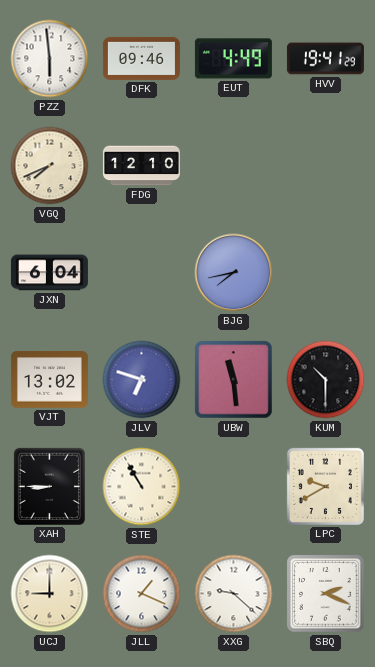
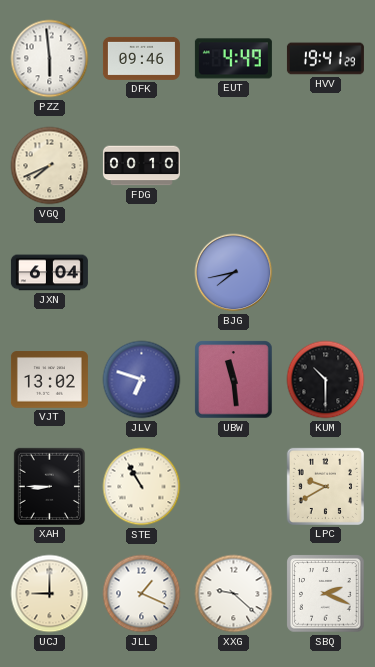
FDG: 12:10 -> 00:10
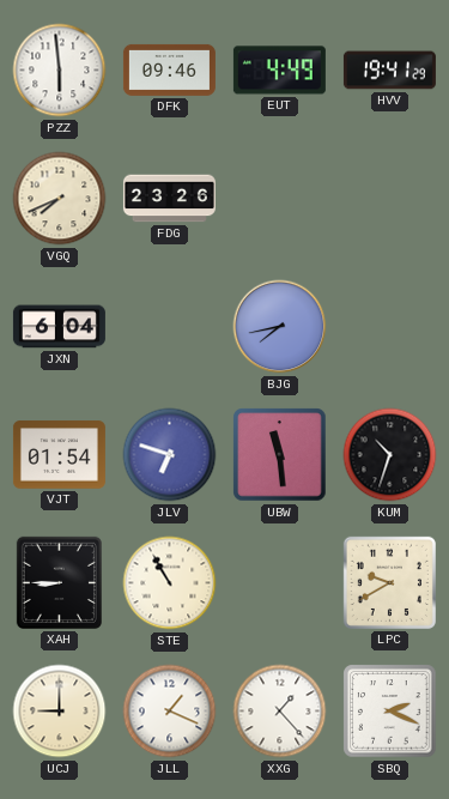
FDG: 00:10 -> 23:26
VJT: 13:02 -> 01:54
KUM: 10:30 -> 10:33
XXG: 9:22 -> 1:23
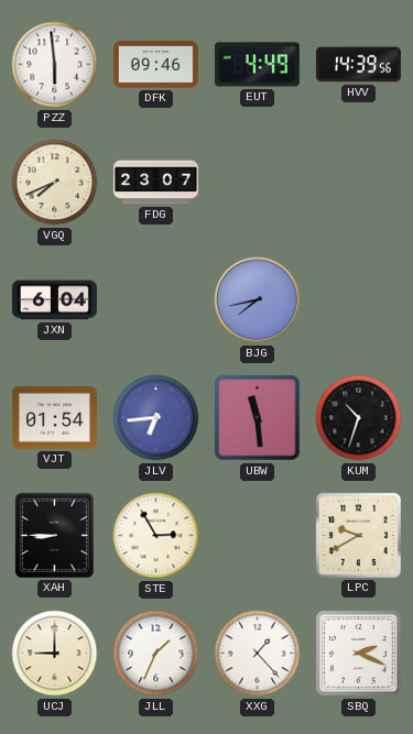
HVV: 19:41 -> 14:39
FDG: 23:26 -> 23:07
JLV: 6:48 -> 6:44
STE: 10:55 -> 2:55
JLL: 1:19 -> 1:34
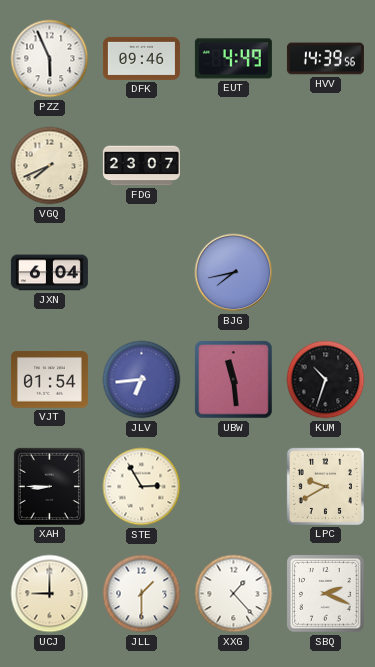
PZZ: 5:59 -> 5:56
JLL: 1:34 -> 1:30
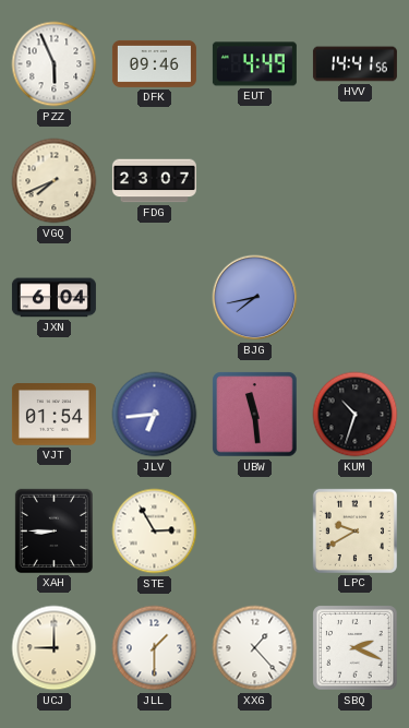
HVV: 14:39 -> 14:41
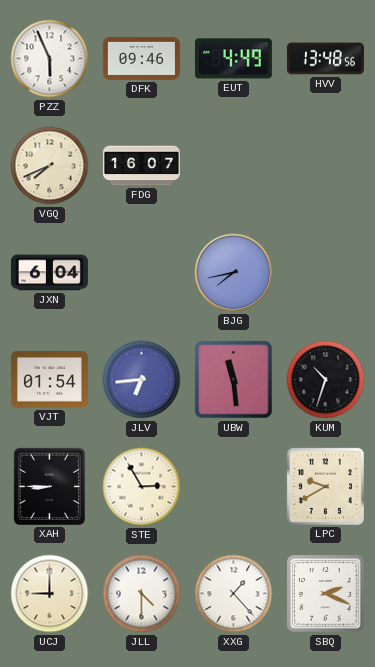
HVV: 14:41 -> 13:48
FDG: 23:07 -> 16:07
JLL: 1:30 -> 4:30
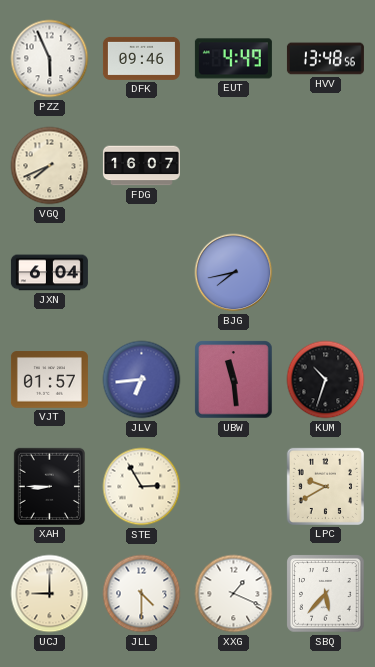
VJT: 01:54 -> 01:57
XXG: 1:23 -> 1:19
SBQ: 2:19 -> 5:37
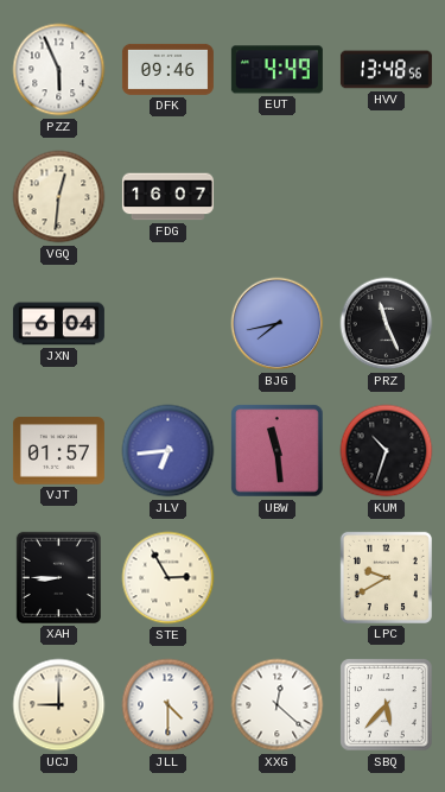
VGQ: 7:41 -> 12:31
PRZ: none -> 11:26
XXG: 1:19 -> 12:22
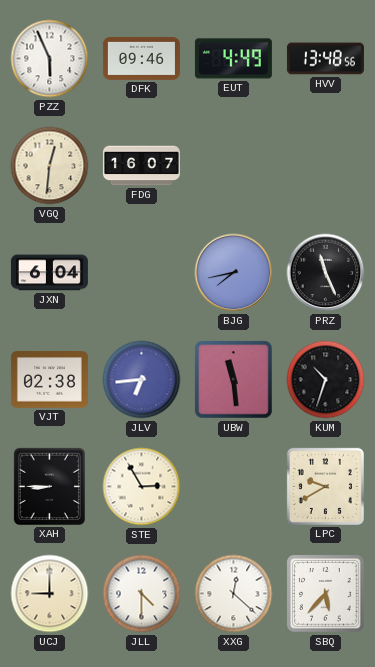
VJT: 01:57 -> 02:38
